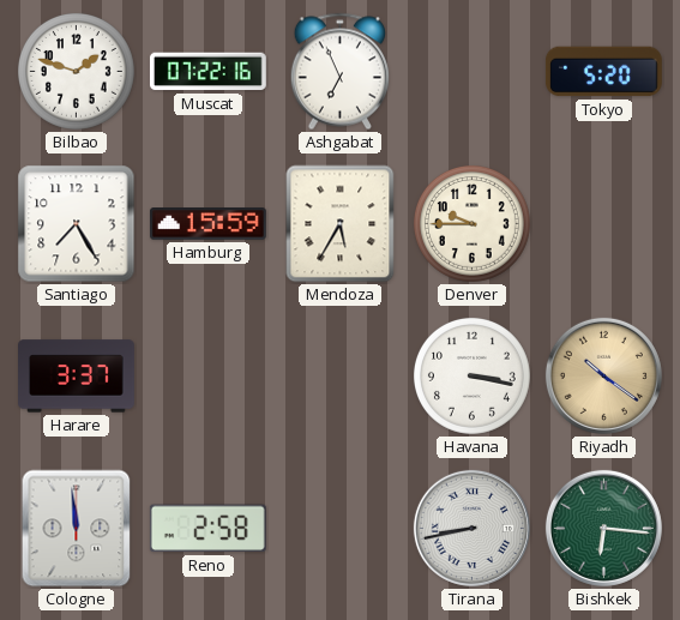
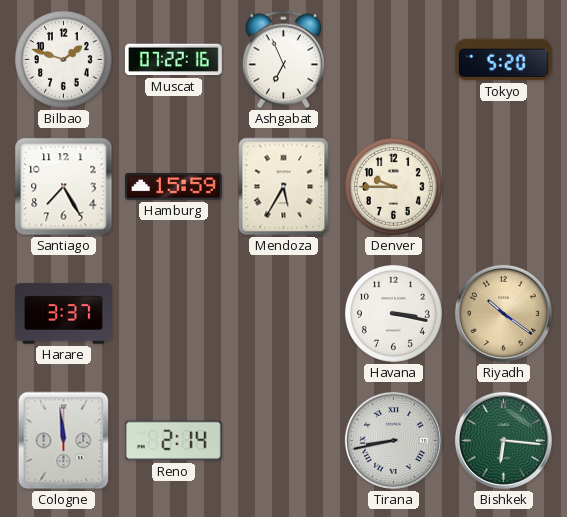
Reno: 2:58 -> 2:14
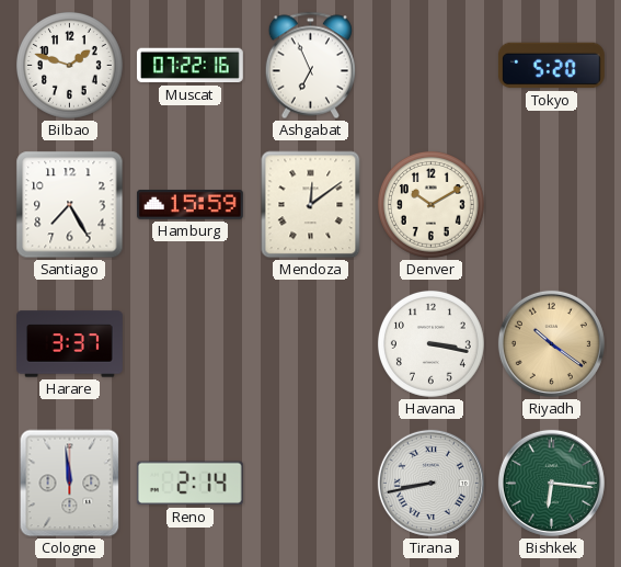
Mendoza: 5:35 -> 12:09
Denver: 9:45 -> 10:10
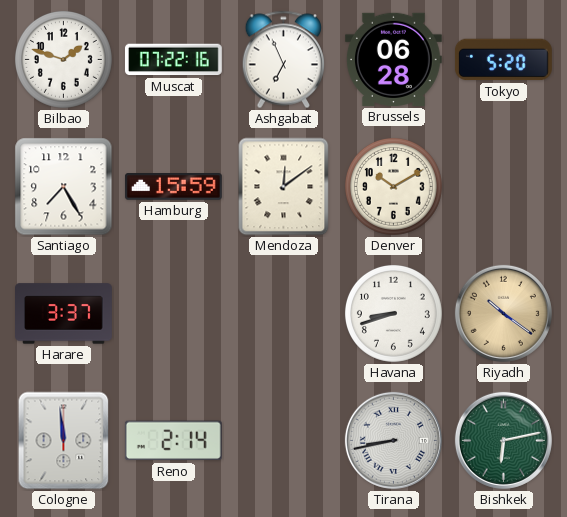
Brussels: none -> 06:28
Havana: 3:17 -> 8:42
Bishkek: 6:16 -> 6:13
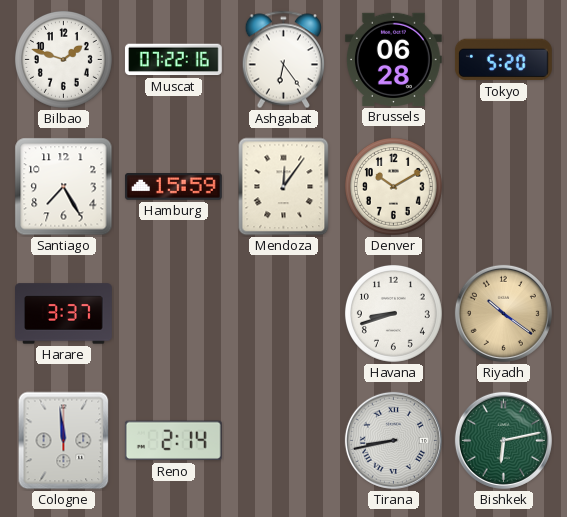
Ashgabat: 6:56 -> 6:24
Mendoza: 12:09 -> 12:06
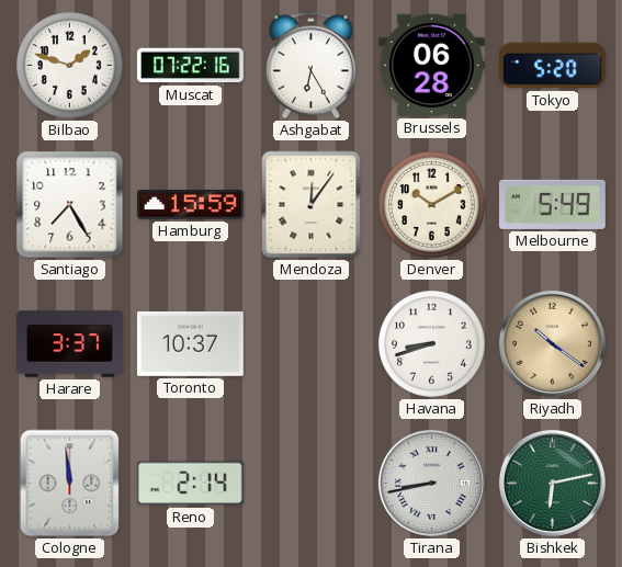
Ashgabat: 6:24 -> 6:25
Melbourne: none -> 5:49
Toronto: none -> 10:37
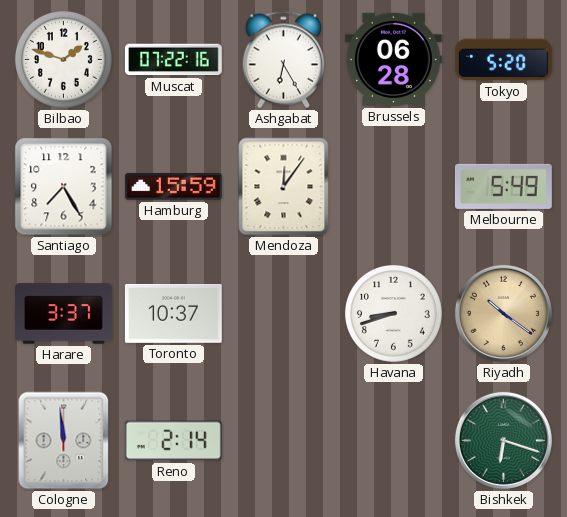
Denver: 10:10 -> none
Tirana: 8:43 -> none
Bishkek: 6:13 -> 6:18
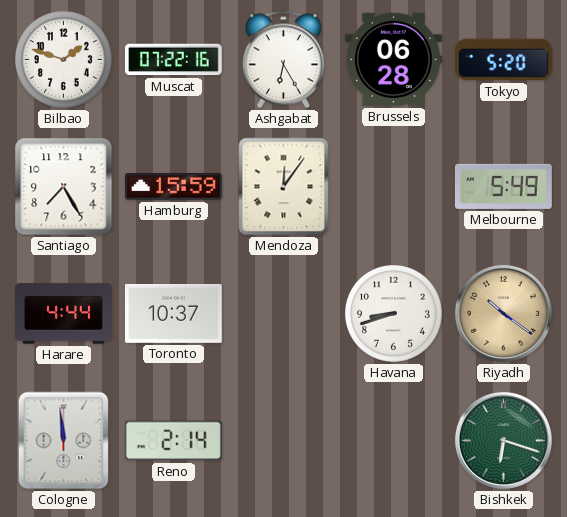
Harare: 3:37 -> 4:44
